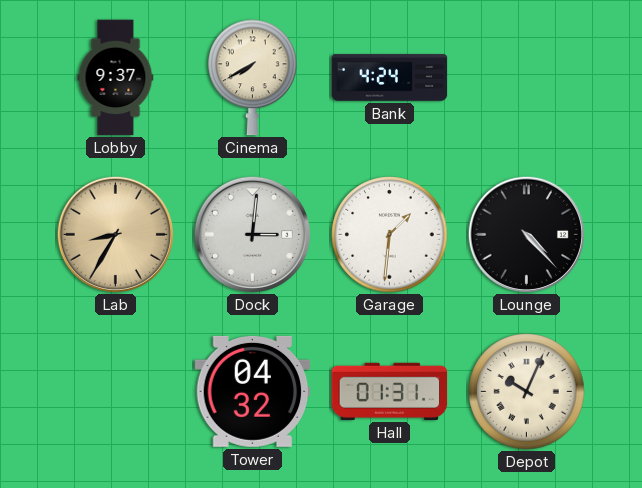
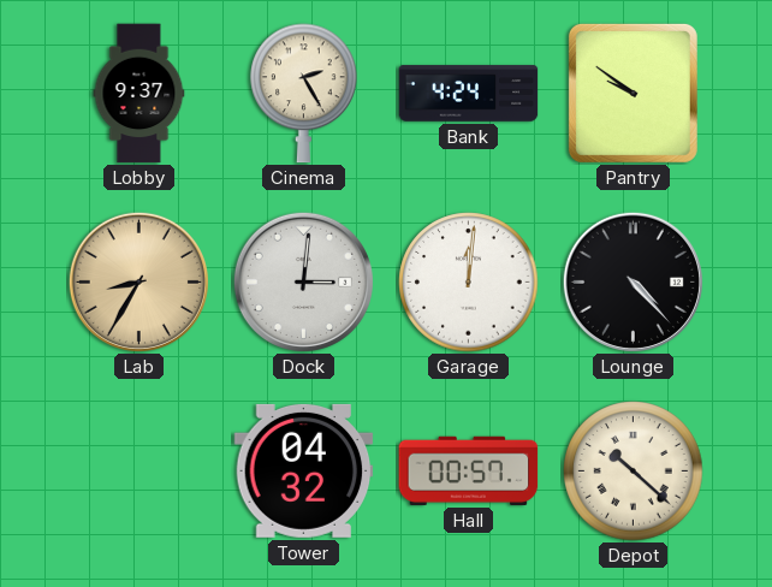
Cinema: 7:40 -> 2:25
Pantry: none -> 9:51
Garage: 1:31 -> 12:01
Hall: 01:31 -> 00:57
Depot: 10:04 -> 10:22
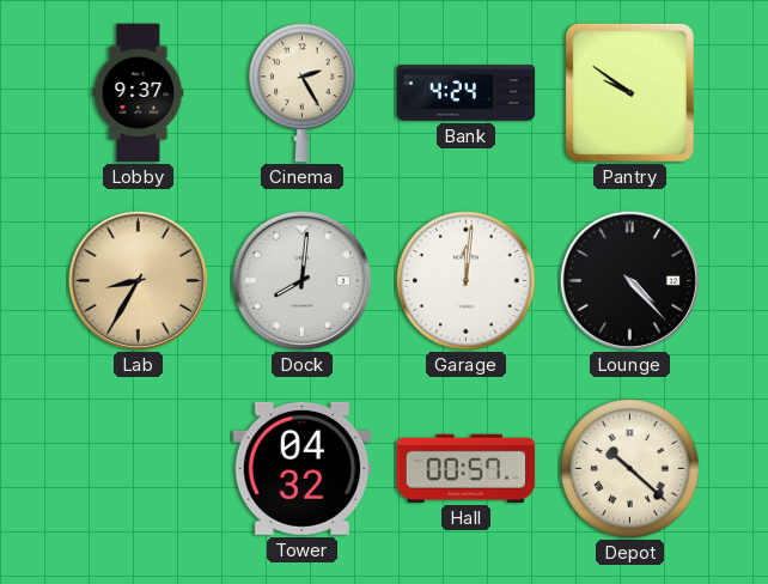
Dock: 3:01 -> 8:01
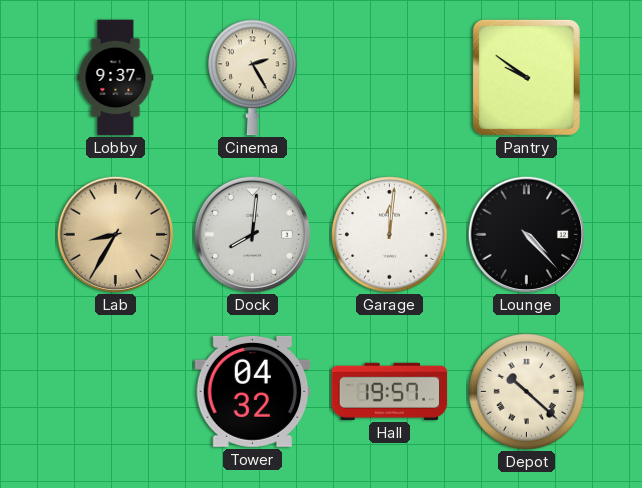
Bank: 4:24 -> none
Hall: 00:57 -> 19:57
